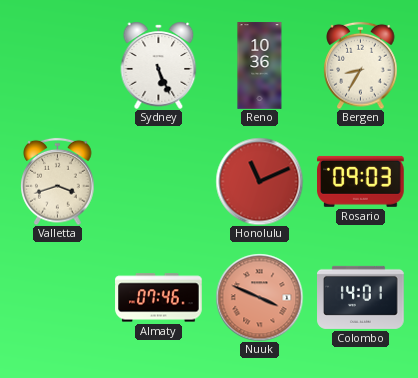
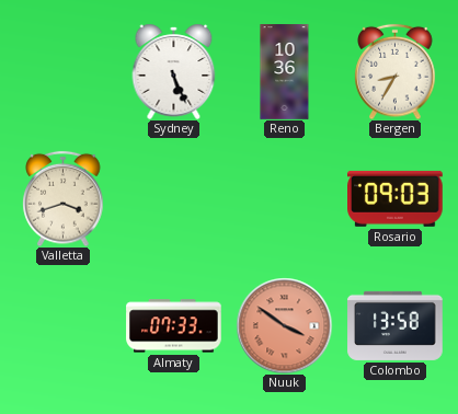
Honolulu: 11:11 -> none
Almaty: 07:46 -> 07:33
Nuuk: 3:49 -> 3:51
Colombo: 14:01 -> 13:58
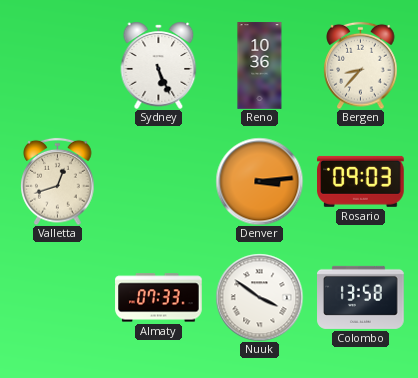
Bergen: 8:35 -> 8:37
Valletta: 3:42 -> 12:42
Denver: none -> 3:14
Nuuk dial: salmon -> white
